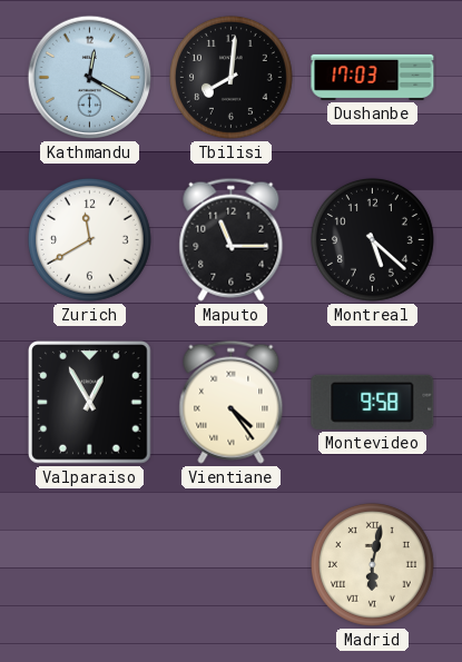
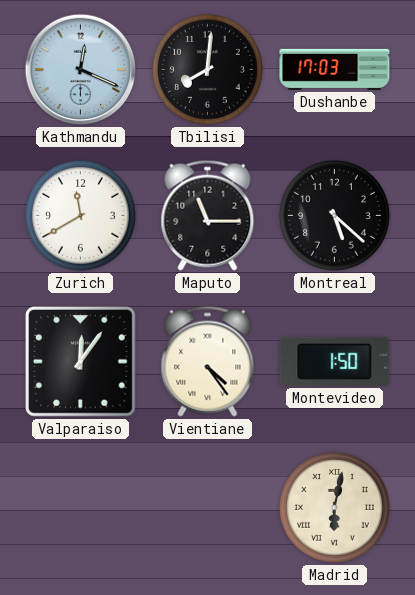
Kathmandu: 12:20 -> 12:19
Valparaiso: 12:55 -> 12:06
Montevideo: 9:58 -> 1:50
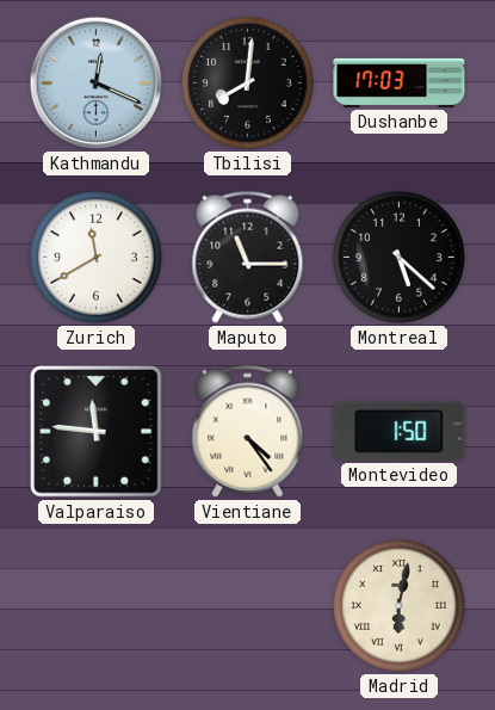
Valparaiso: 12:06 -> 11:46
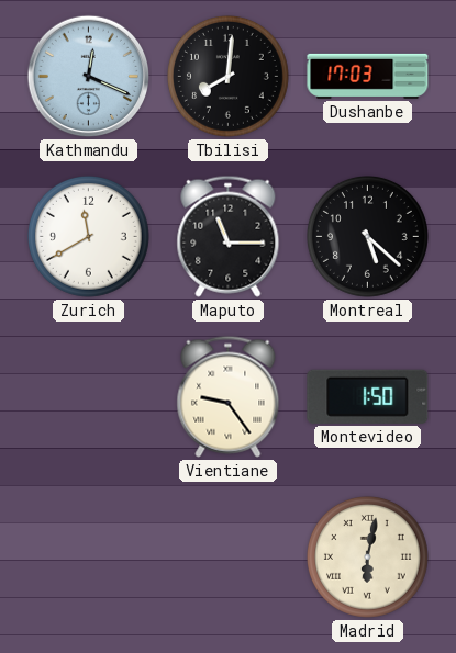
Valparaiso: 11:46 -> none
Vientiane: 4:24 -> 9:24
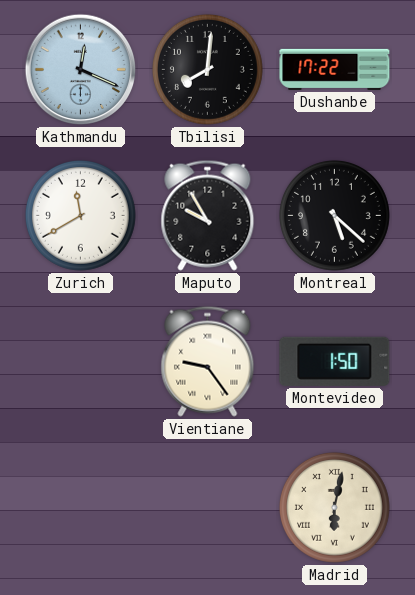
Dushanbe: 17:03 -> 17:22
Maputo: 11:15 -> 9:55
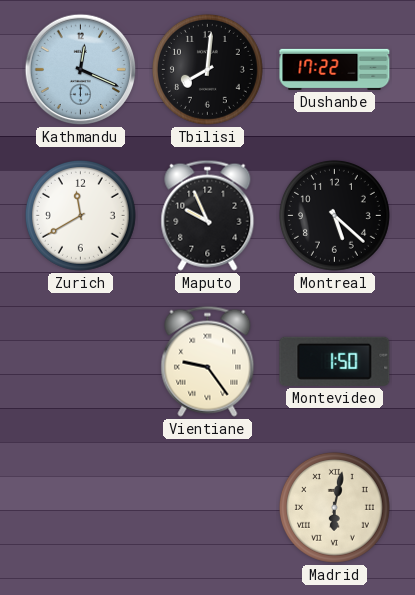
Maputo: 9:55 -> 9:56
